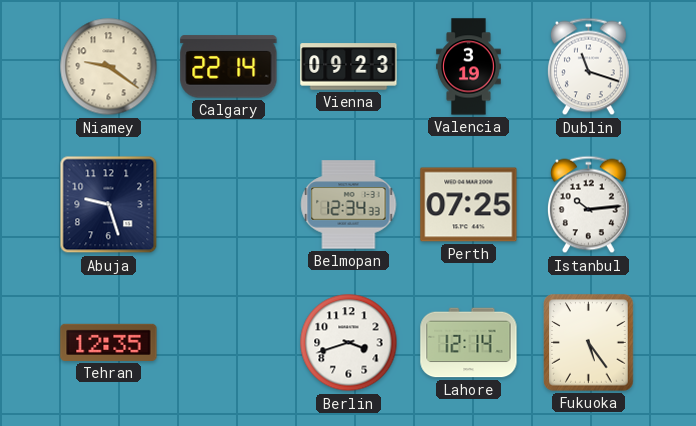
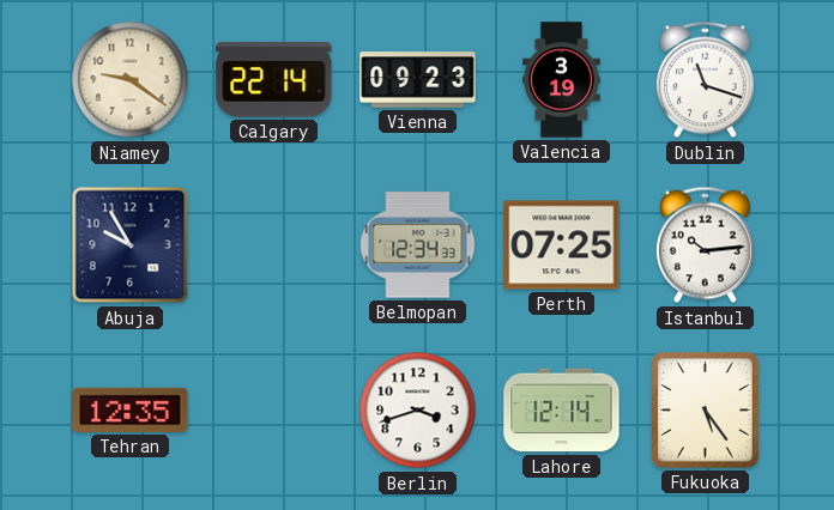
Abuja: 9:27 -> 9:55
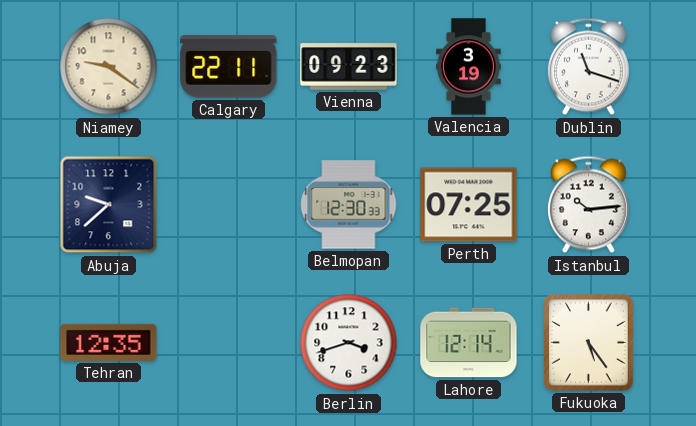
Calgary: 22:14 -> 22:11
Abuja: 9:55 -> 9:38
Belmopan: 12:34 -> 12:30
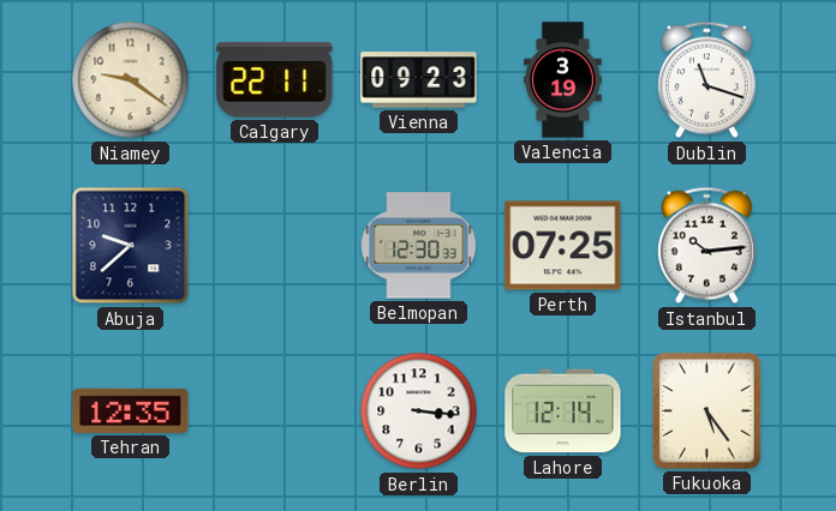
Berlin: 3:42 -> 3:16
